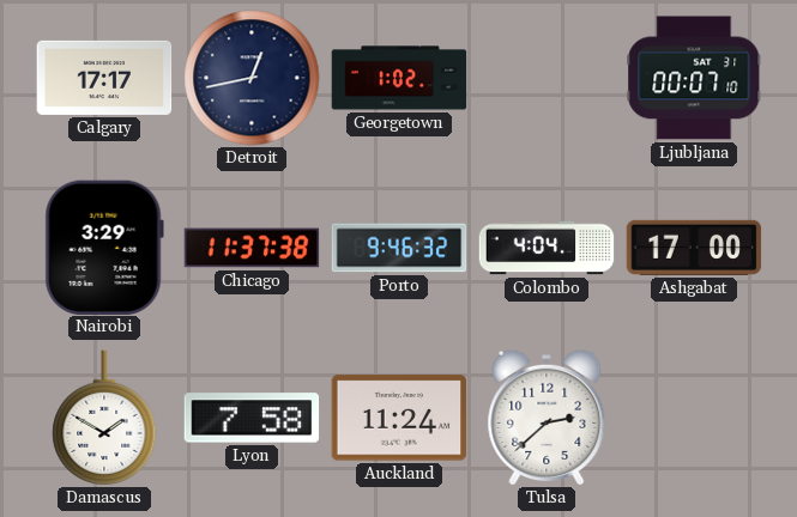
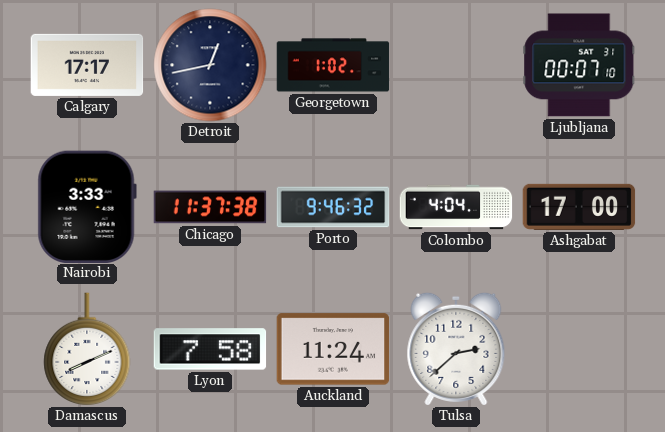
Nairobi: 3:29 -> 3:33
Damascus: 1:50 -> 8:11
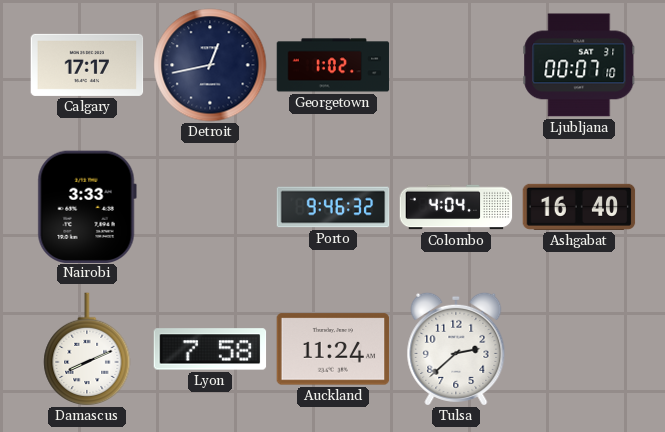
Chicago: 11:37 -> none
Ashgabat: 17:00 -> 16:40
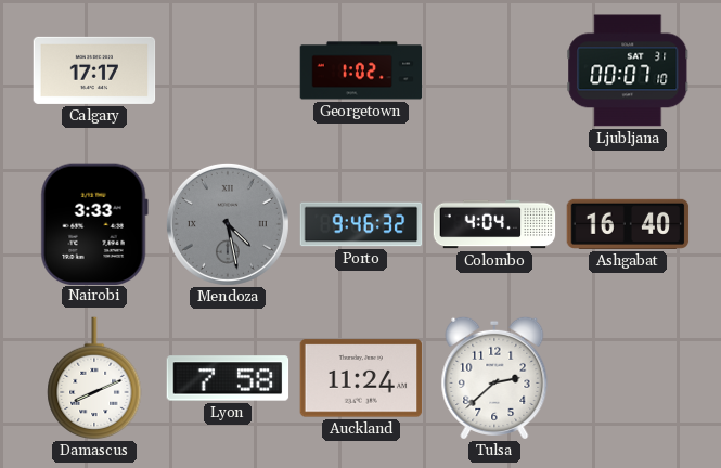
Detroit: 12:43 -> none
Mendoza: none -> 4:28
